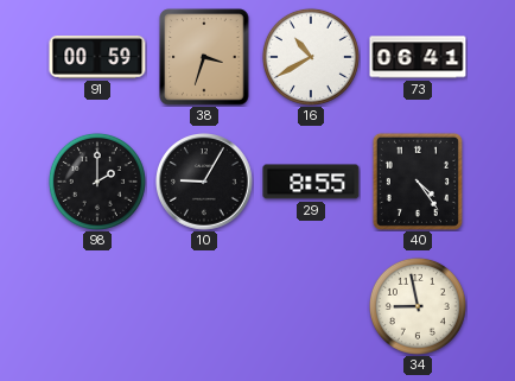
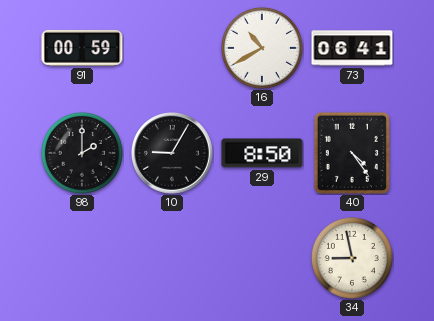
38: 3:33 -> none
29: 8:55 -> 8:50
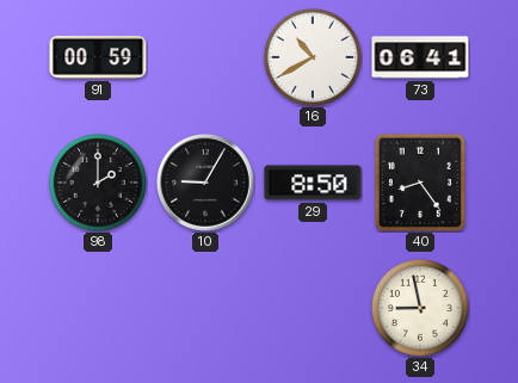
40: 4:24 -> 8:24
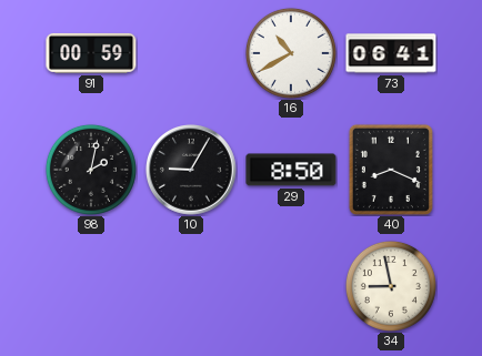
98: 2:00 -> 2:02
40: 8:24 -> 8:19
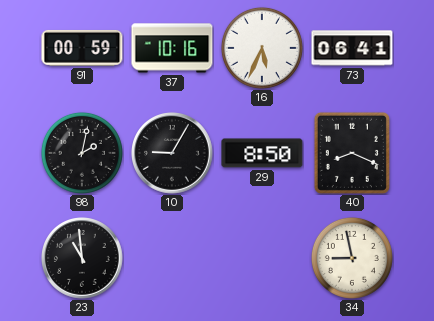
37: none -> 10:16
16: 10:40 -> 5:34
23: none -> 10:59
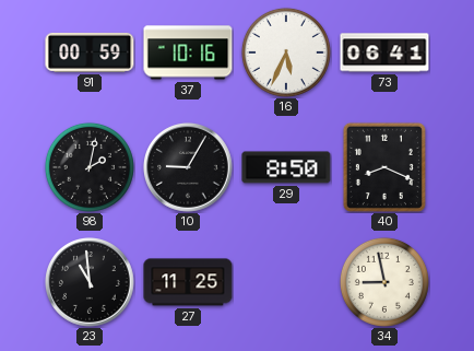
27: none -> 11:25
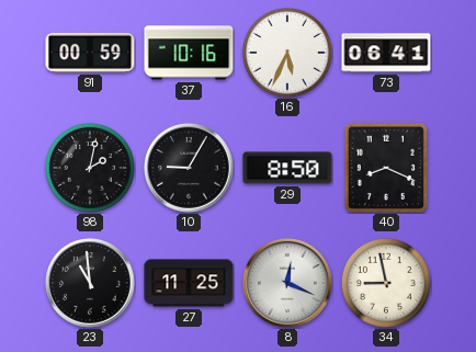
8: none -> 12:19
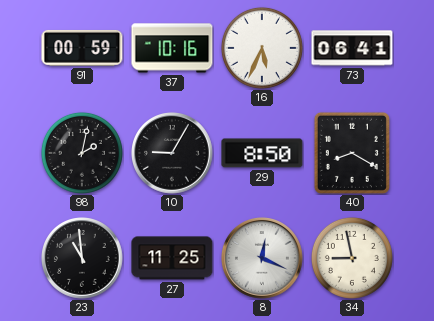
40: 8:19 -> 8:20
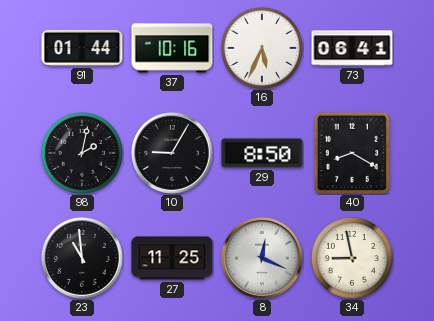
91: 00:59 -> 01:44
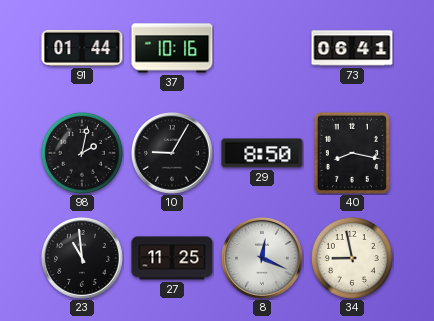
16: 5:34 -> none
40: 8:20 -> 8:17
